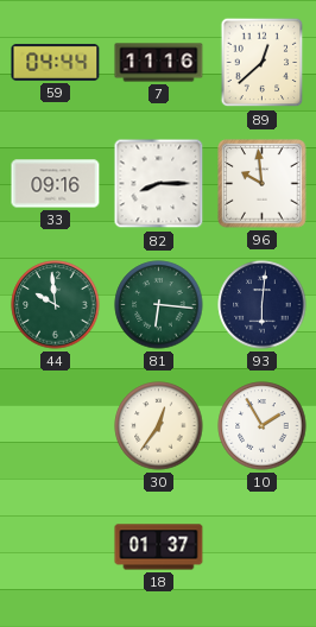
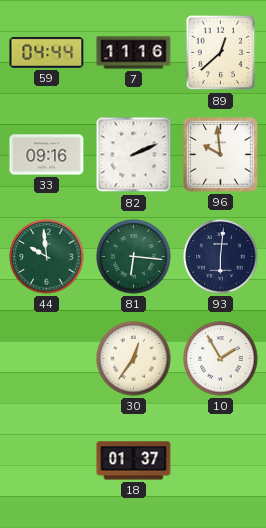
82: 8:15 -> 2:11
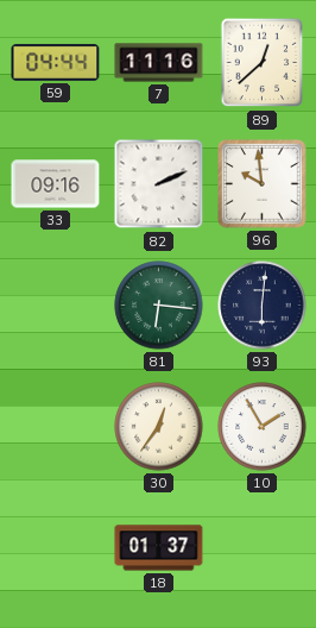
44: 9:59 -> none
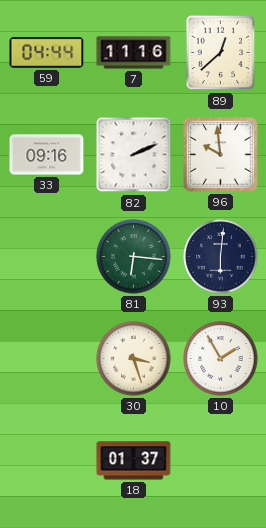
30: 12:36 -> 3:27
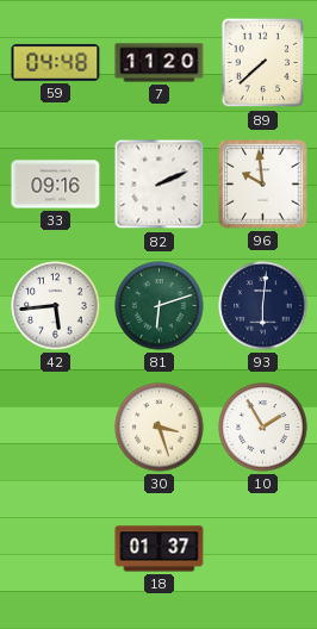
59: 04:44 -> 04:48
7: 11:16 -> 11:20
89: 12:38 -> 7:38
42: none -> 5:44
81: 6:16 -> 6:12
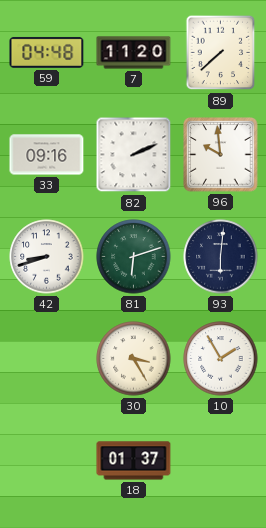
42: 5:44 -> 8:42
30: 3:27 -> 3:25
